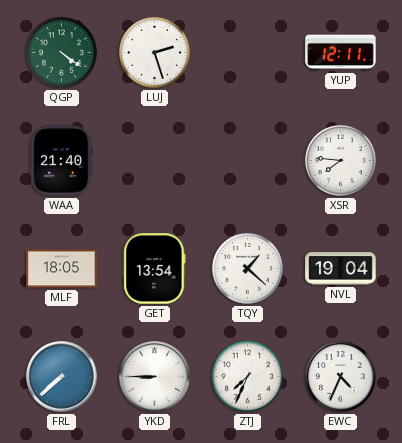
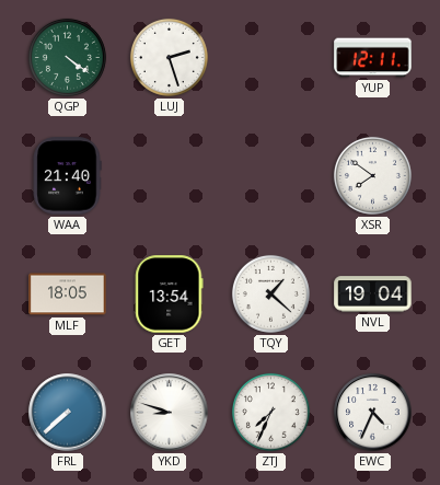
XSR: 7:46 -> 7:51
YKD: 8:45 -> 8:48
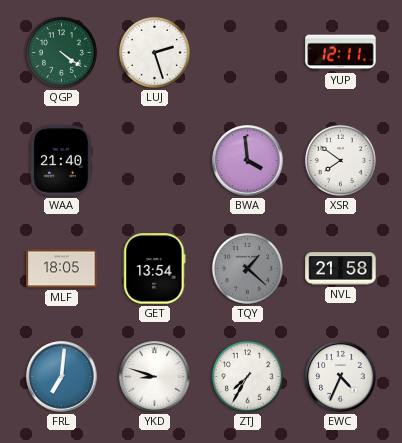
BWA: none -> 3:59
TQY dial: white -> grey
NVL: 19:04 -> 21:58
FRL: 7:38 -> 7:01
ZTJ: 7:34 -> 7:35
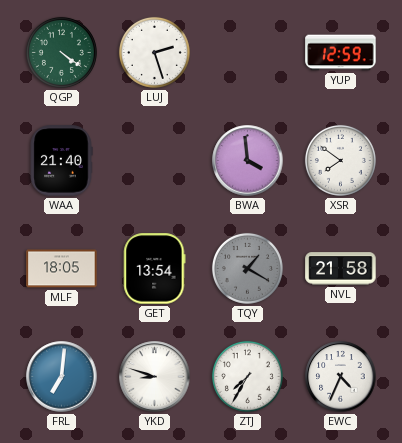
YUP: 12:11 -> 12:59
TQY: 1:22 -> 1:20
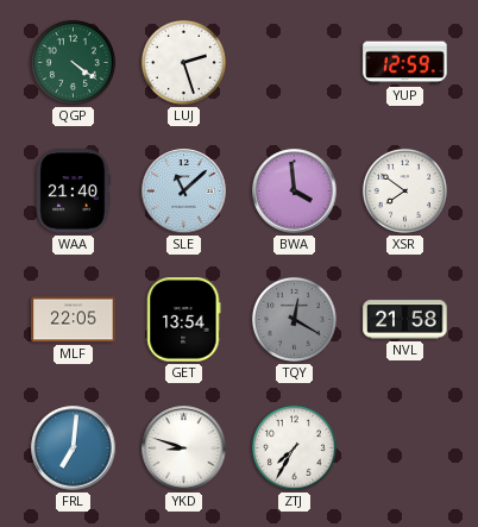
SLE: none -> 11:08
MLF: 18:05 -> 22:05
TQY: 1:20 -> 12:20
EWC: 4:34 -> none
